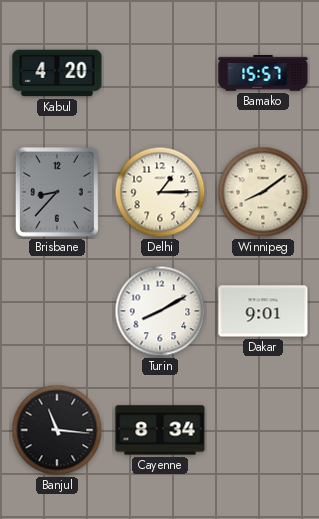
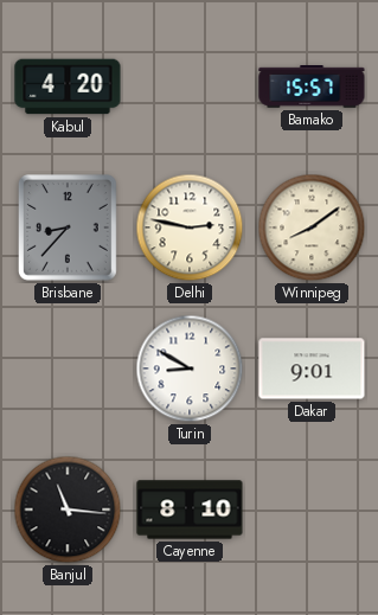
Delhi: 1:15 -> 2:47
Turin: 8:10 -> 8:50
Cayenne: 8:34 -> 8:10
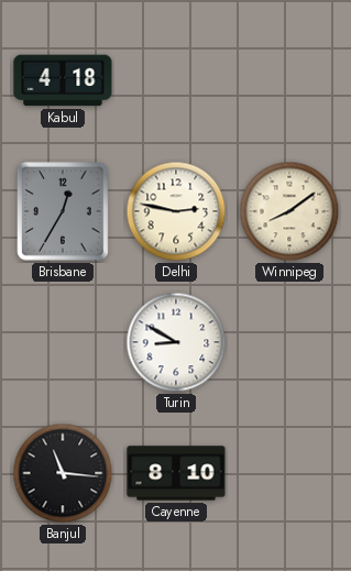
Kabul: 4:20 -> 4:18
Bamako: 15:57 -> none
Brisbane: 8:37 -> 12:35
Dakar: 9:01 -> none
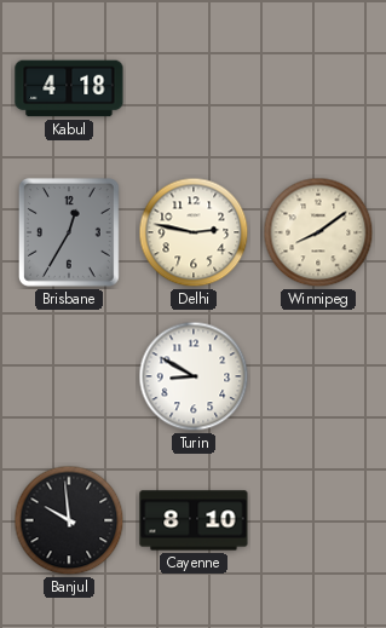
Banjul: 11:16 -> 9:59
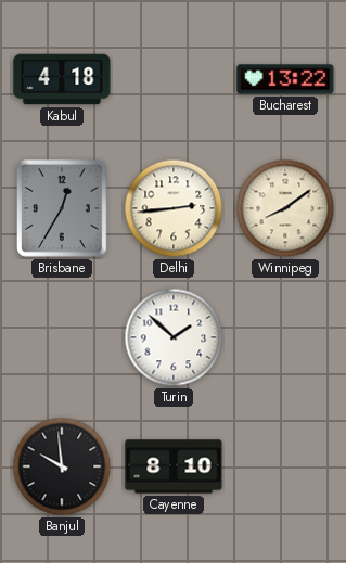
Bucharest: none -> 13:22
Delhi: 2:47 -> 2:44
Turin: 8:50 -> 1:52
